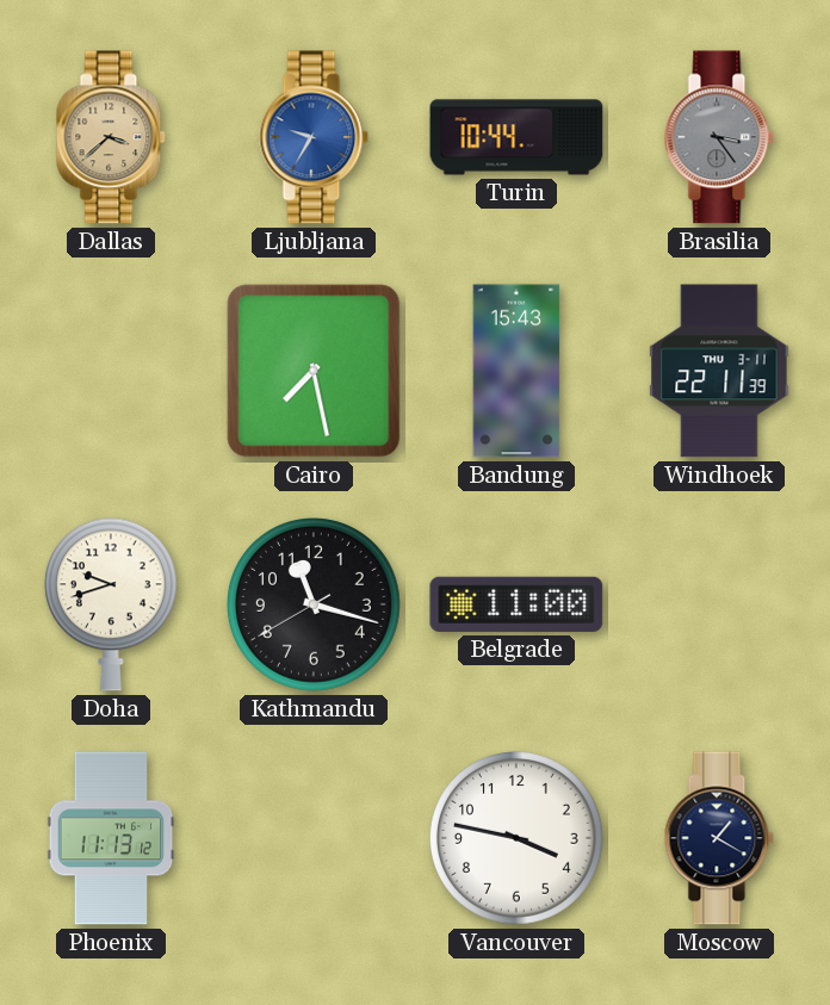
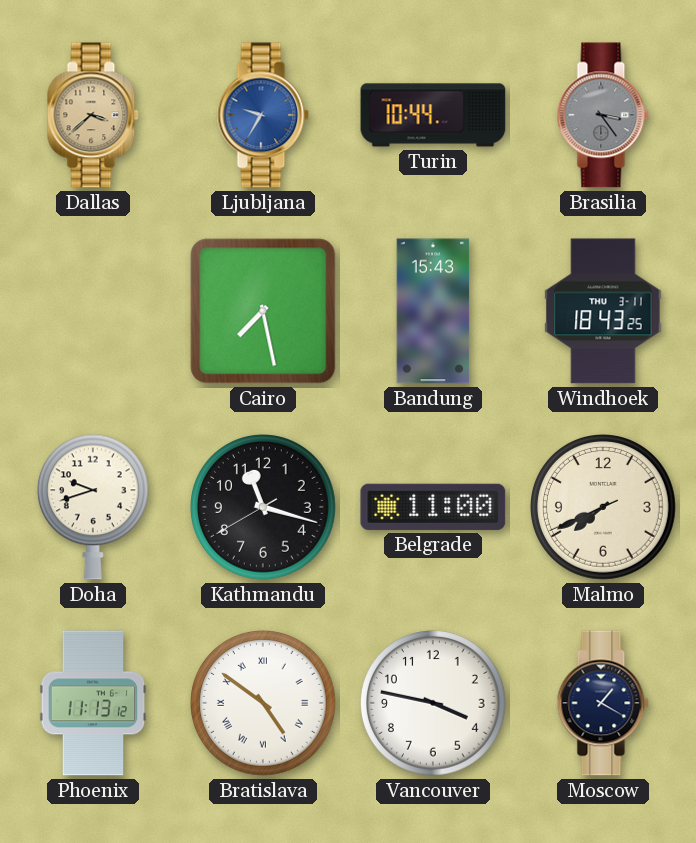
Windhoek: 22:11 -> 18:43
Malmo: none -> 7:40
Bratislava: none -> 4:51
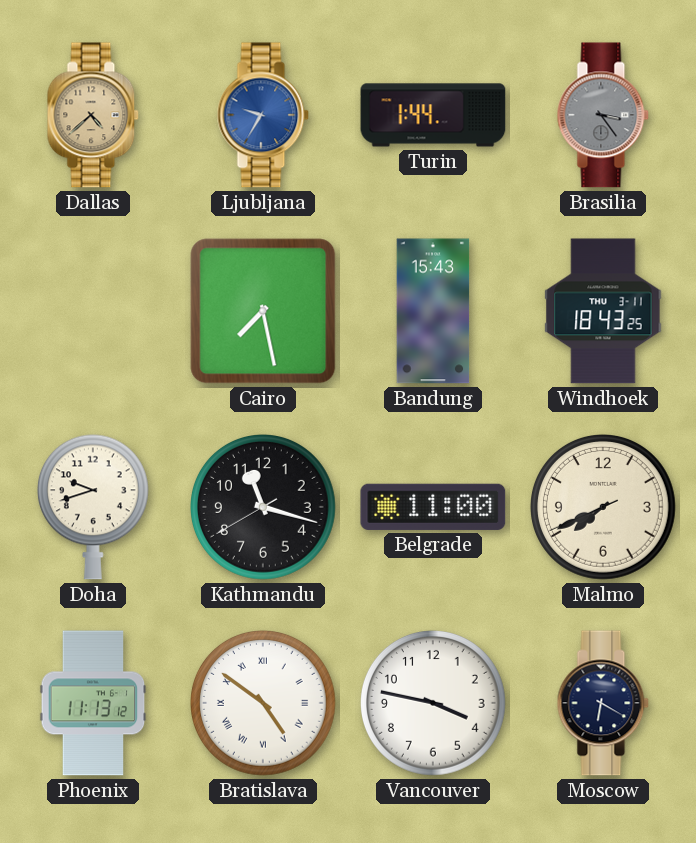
Dallas: 3:38 -> 4:38
Turin: 10:44 -> 1:44
Moscow: 1:20 -> 6:20
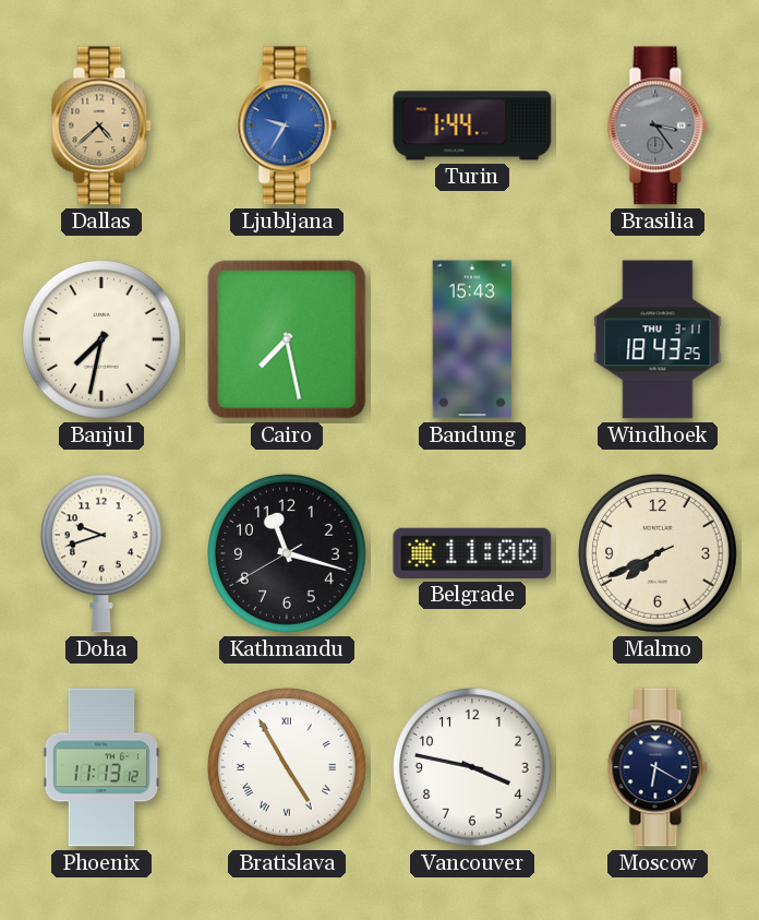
Banjul: none -> 7:32
Bratislava: 4:51 -> 4:55
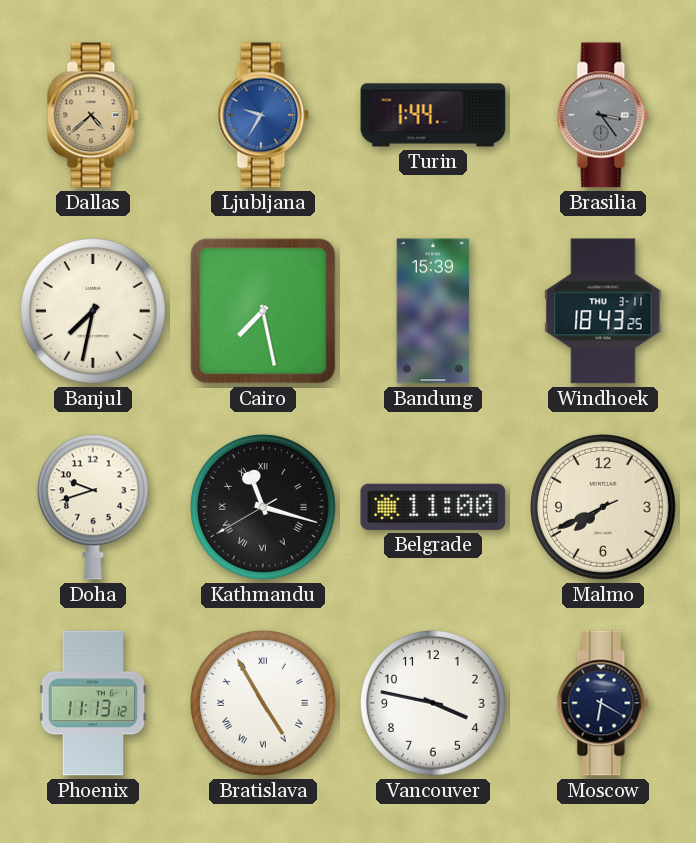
Bandung: 15:43 -> 15:39
Kathmandu numerals: Arabic -> Roman
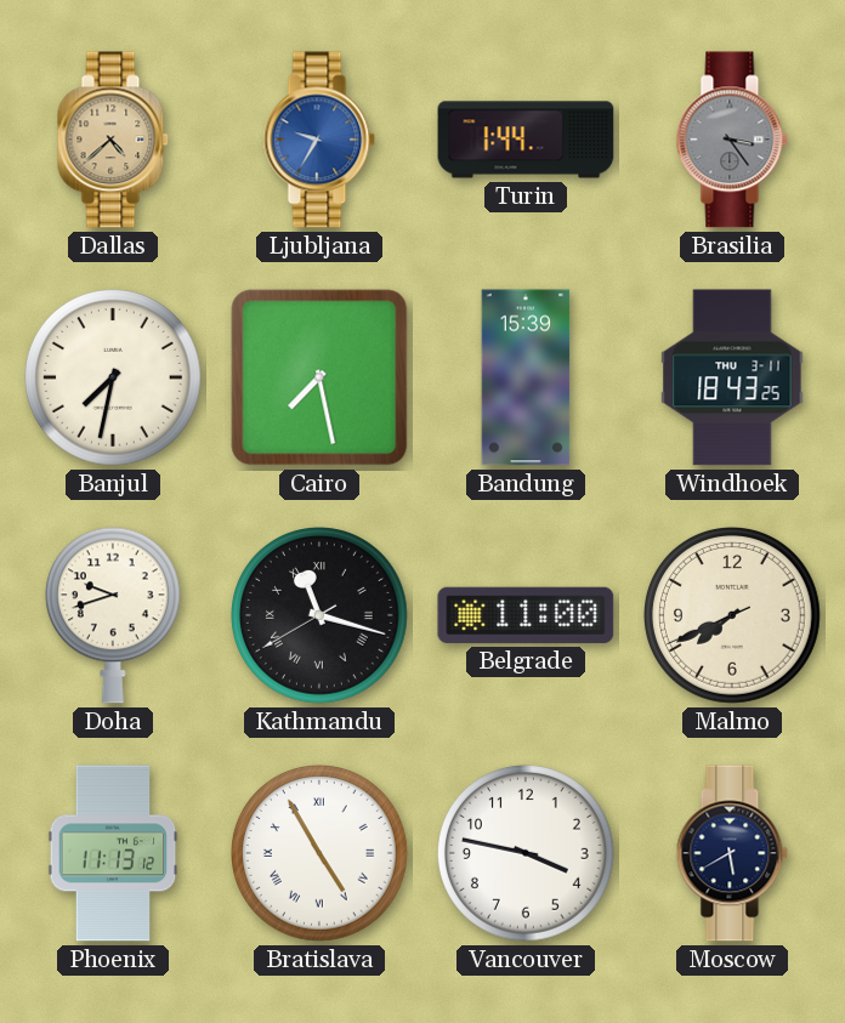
Moscow: 6:20 -> 5:40
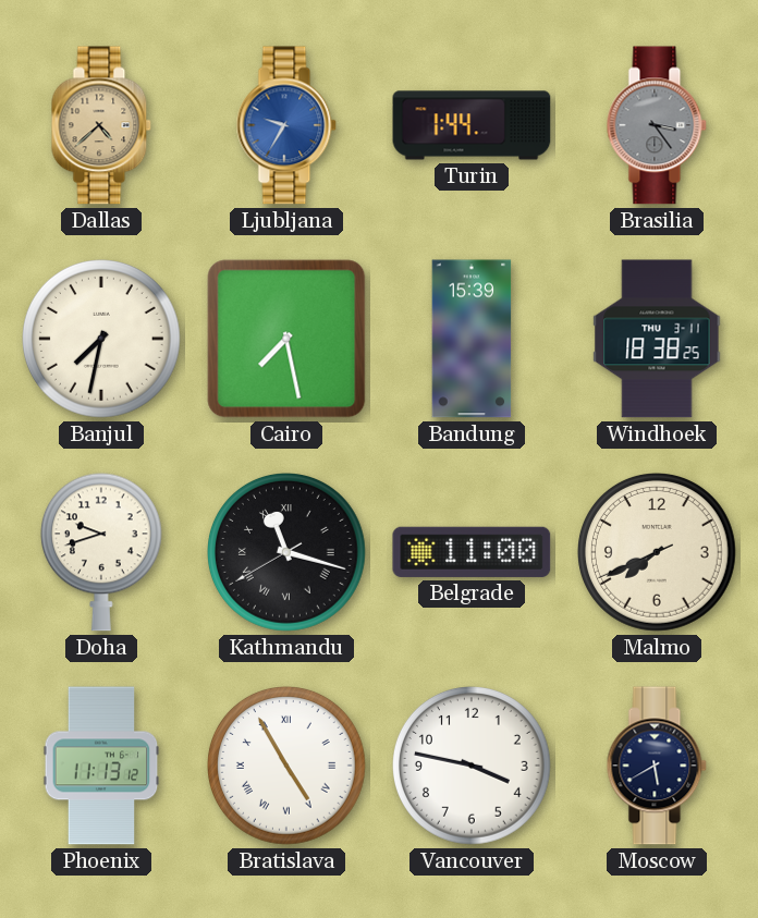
Windhoek: 18:43 -> 18:38
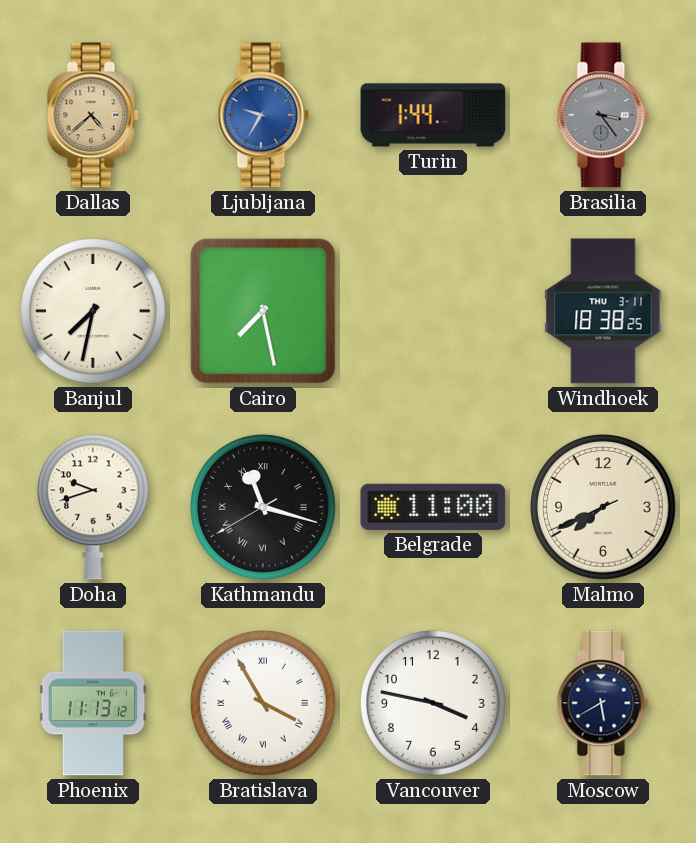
Bandung: 15:39 -> none
Bratislava: 4:55 -> 3:55
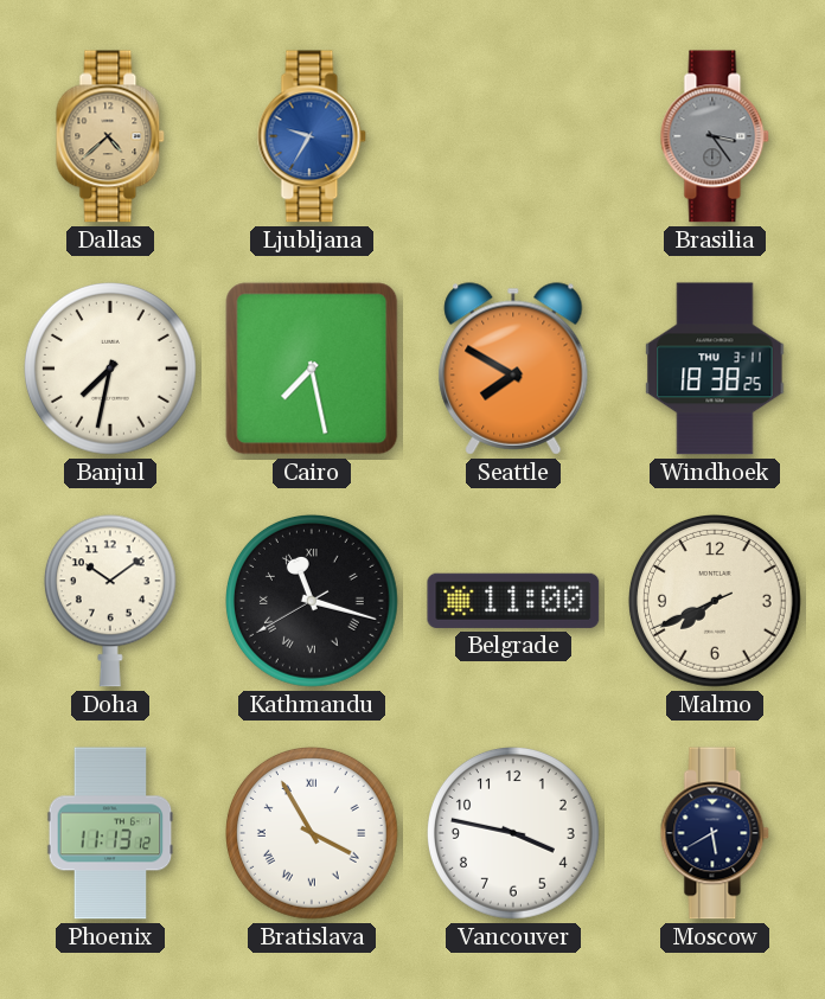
Turin: 1:44 -> none
Seattle: none -> 7:50
Doha: 9:42 -> 10:09
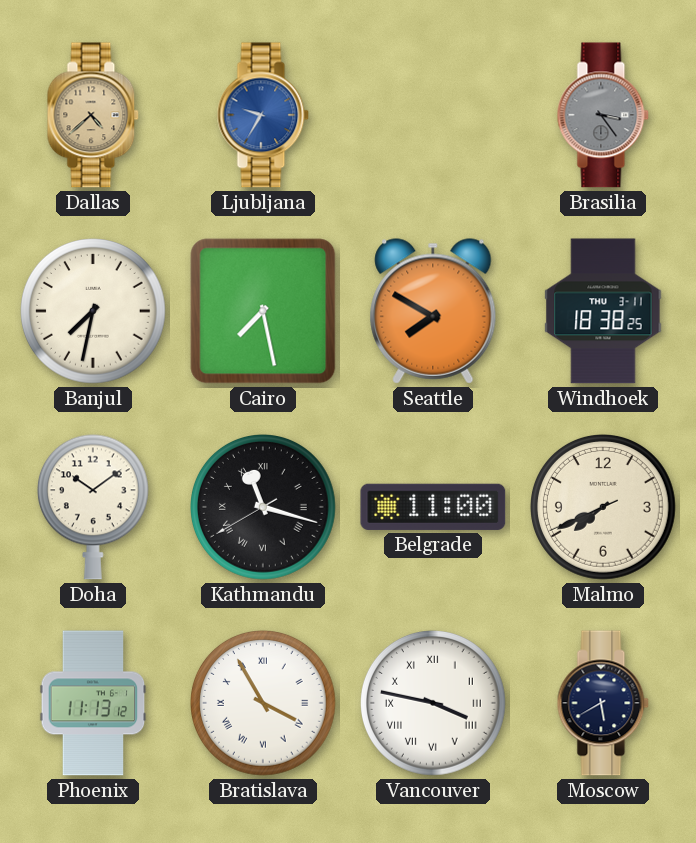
Vancouver numerals: Arabic -> Roman
